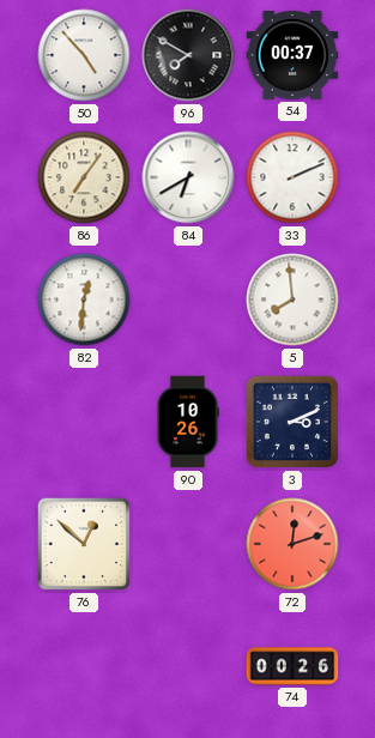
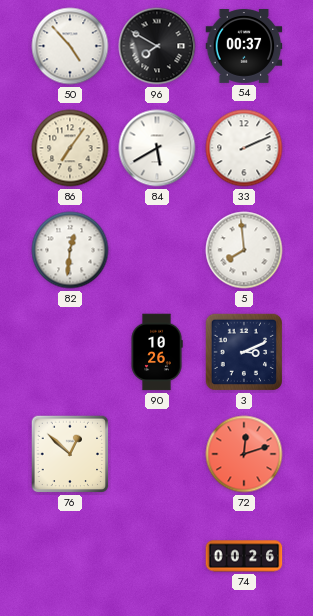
84: 6:40 -> 5:40
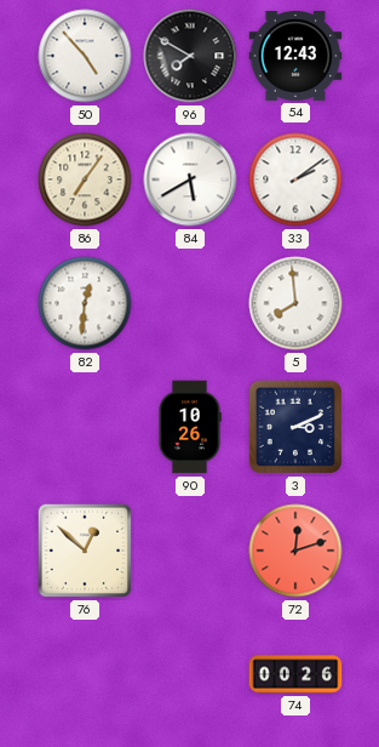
54: 00:37 -> 12:43
33: 2:11 -> 2:09
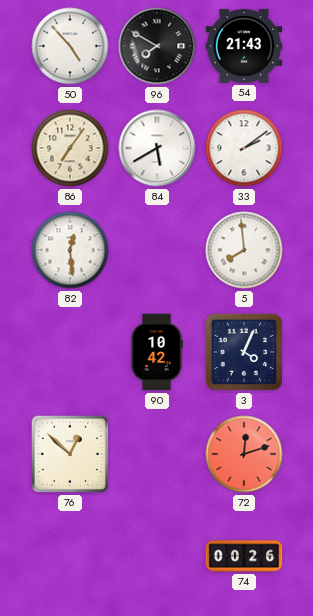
54: 12:43 -> 21:43
82: 12:31 -> 12:29
90: 10:26 -> 10:42
3: 3:11 -> 4:04
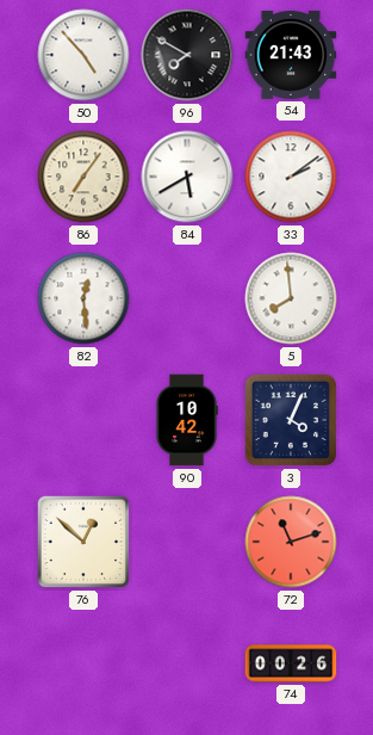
72: 12:12 -> 11:12
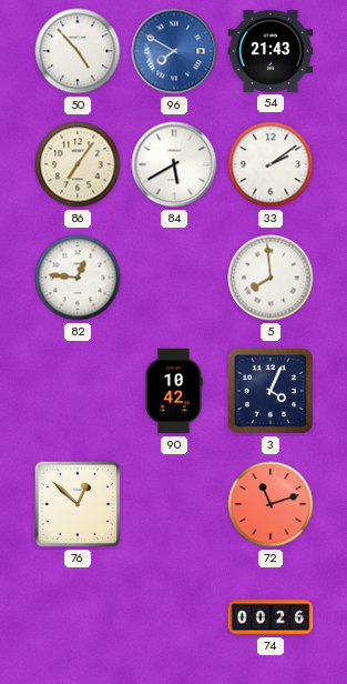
96 dial: black -> blue
82: 12:29 -> 12:46
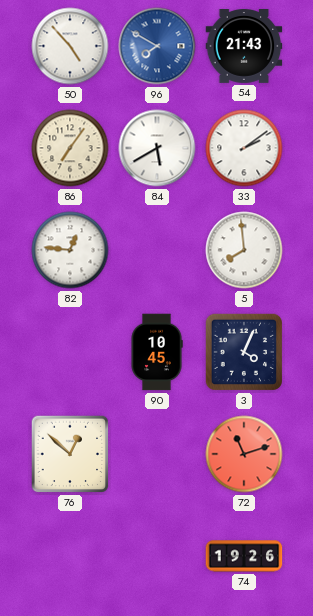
90: 10:42 -> 10:45
74: 00:26 -> 19:26
